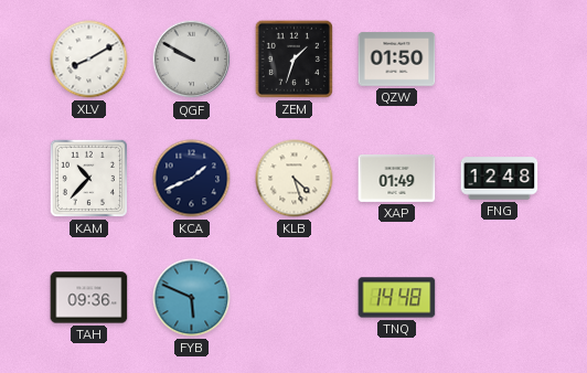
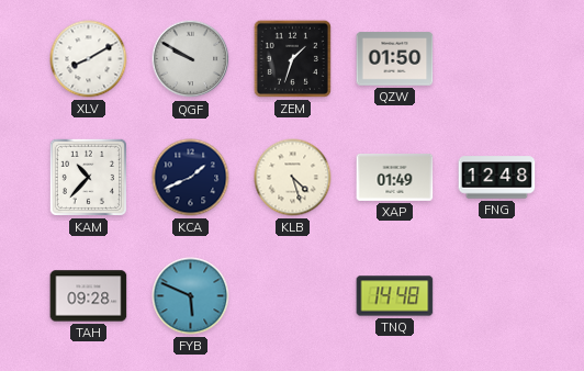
TAH: 09:36 -> 09:28
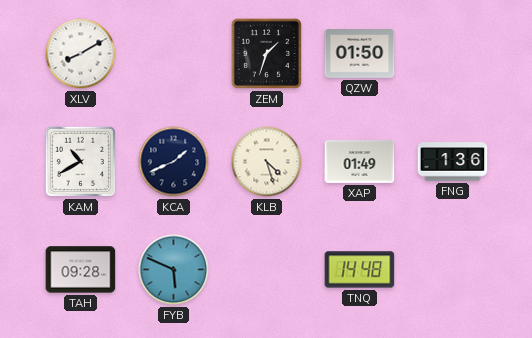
QGF: 9:50 -> none
KAM: 10:37 -> 10:40
FNG: 12:48 -> 1:36
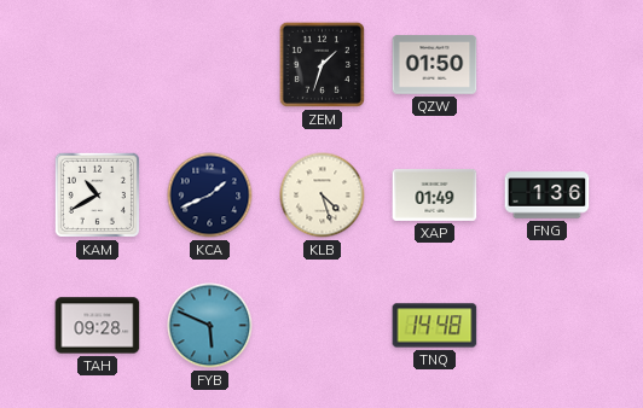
XLV: 8:10 -> none
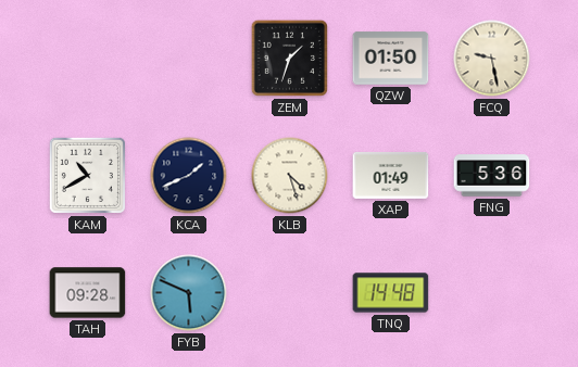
FCQ: none -> 9:28
FNG: 1:36 -> 5:36
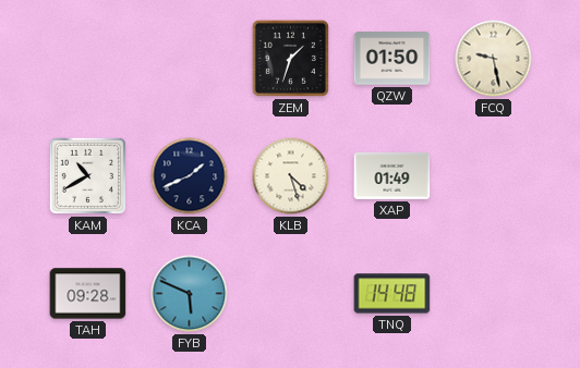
FNG: 5:36 -> none
